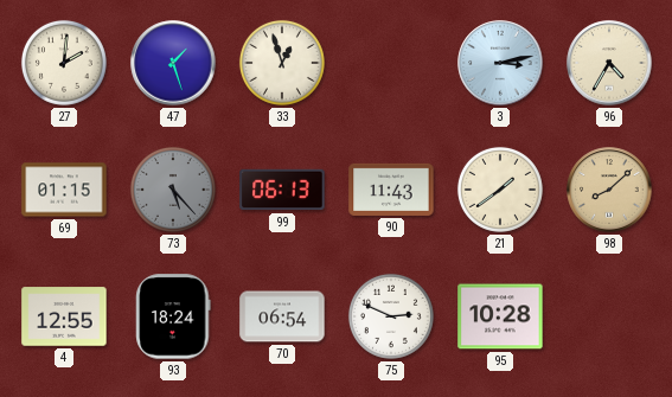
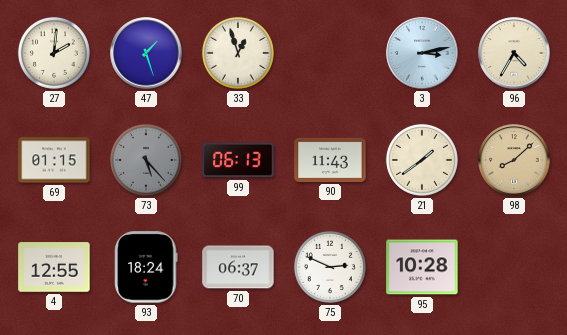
70: 06:54 -> 06:37
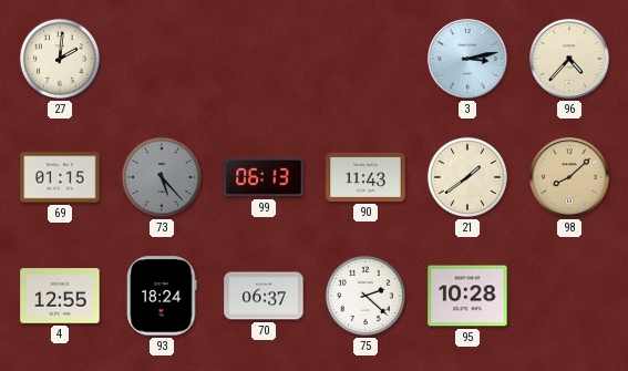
47: 1:27 -> none
33: 12:57 -> none
96: 4:35 -> 4:37
75: 2:49 -> 2:22
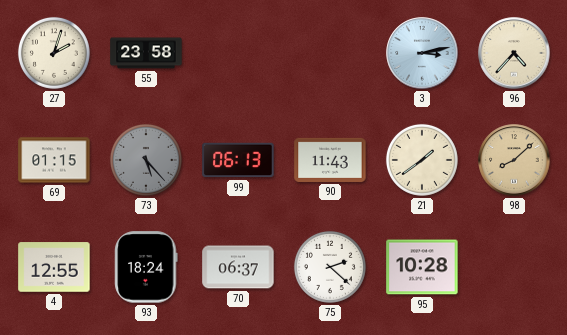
27: 2:01 -> 2:03
55: none -> 23:58
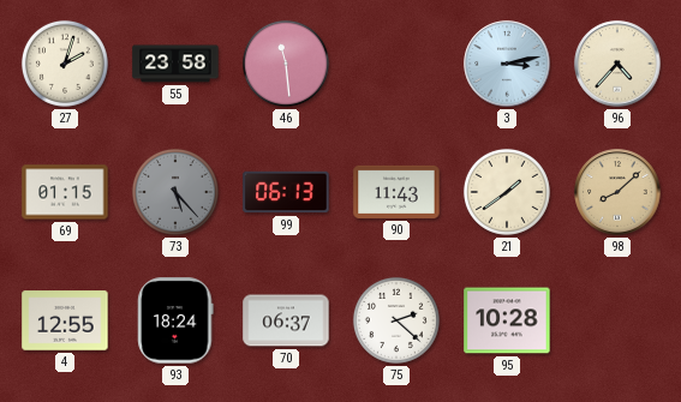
46: none -> 11:29
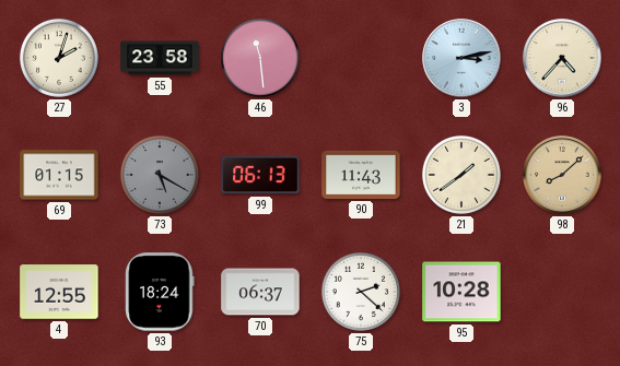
73: 5:23 -> 5:20
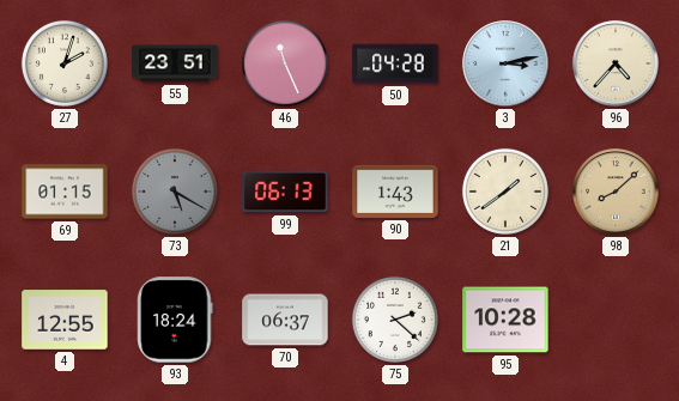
55: 23:58 -> 23:51
46: 11:29 -> 11:26
50: none -> 04:28
90: 11:43 -> 1:43
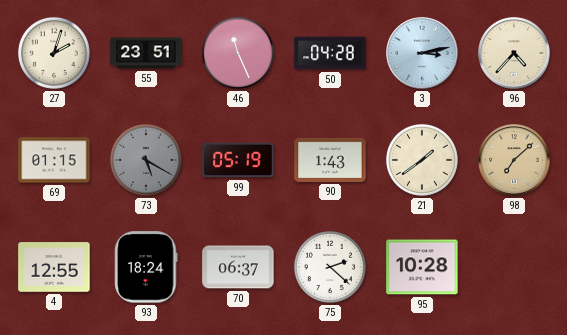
99: 06:13 -> 05:19
98: 8:08 -> 7:08
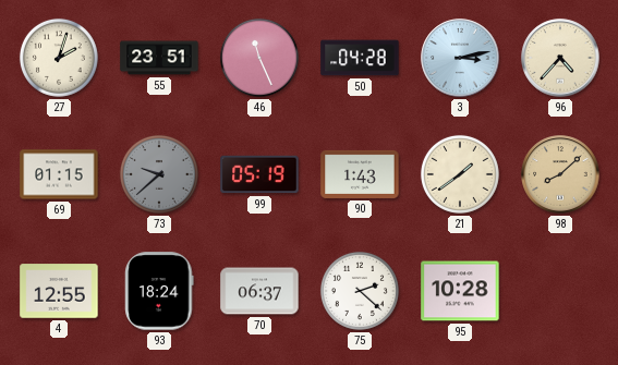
73: 5:20 -> 9:38
98: 7:08 -> 8:08
